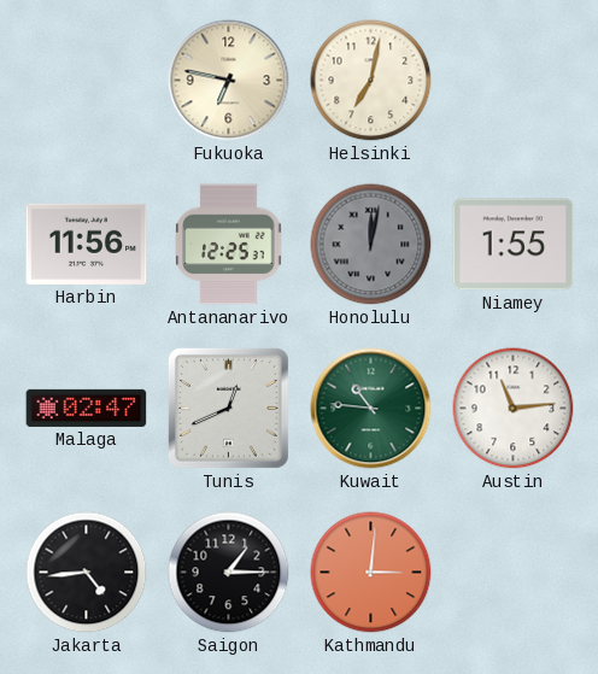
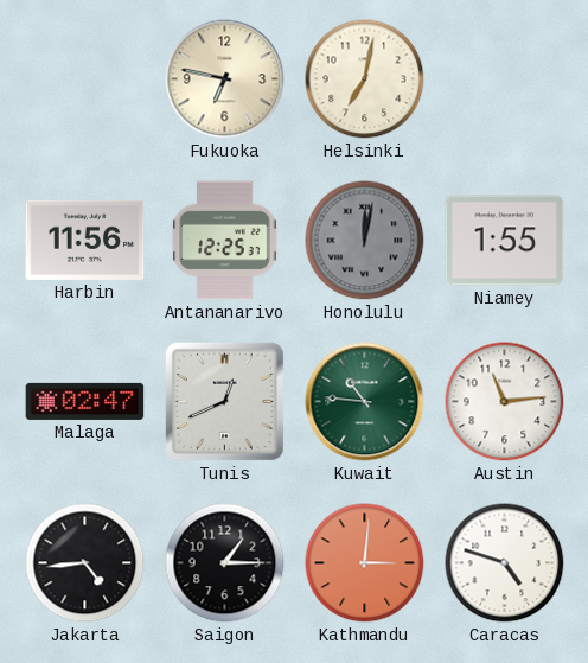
Caracas: none -> 4:48
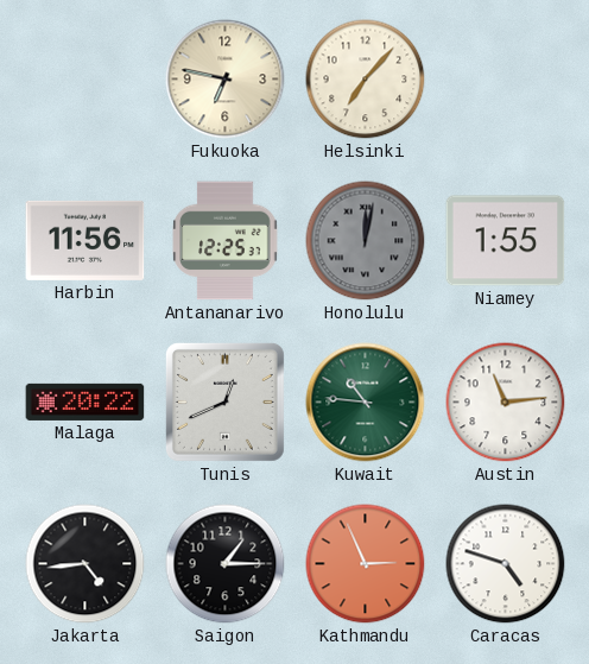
Helsinki: 7:02 -> 7:07
Malaga: 02:47 -> 20:22
Kathmandu: 3:01 -> 2:56
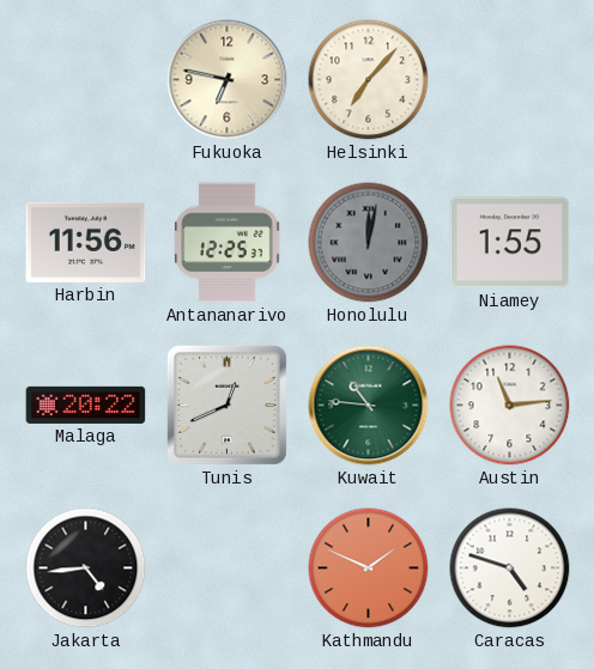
Saigon: 1:15 -> none
Kathmandu: 2:56 -> 1:49
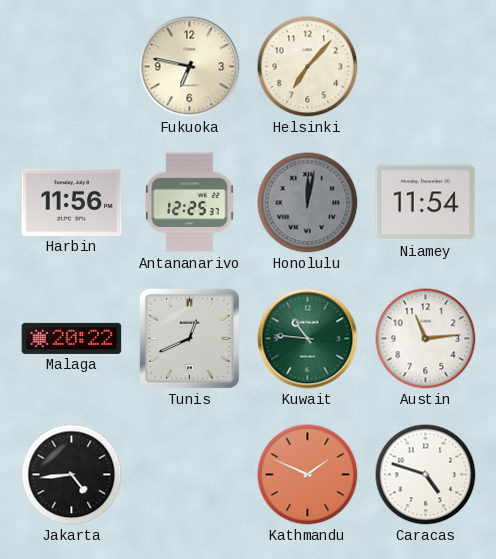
Niamey: 1:55 -> 11:54
